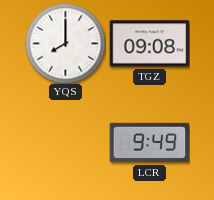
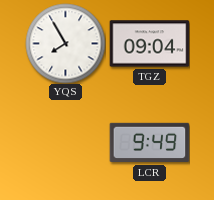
YQS: 8:00 -> 7:55
TGZ: 09:08 -> 09:04
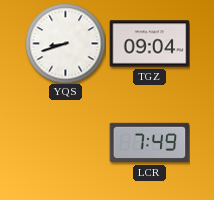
YQS: 7:55 -> 8:42
LCR: 9:49 -> 7:49
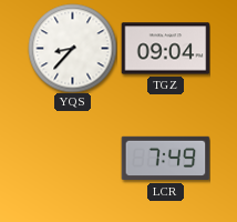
YQS: 8:42 -> 8:37
